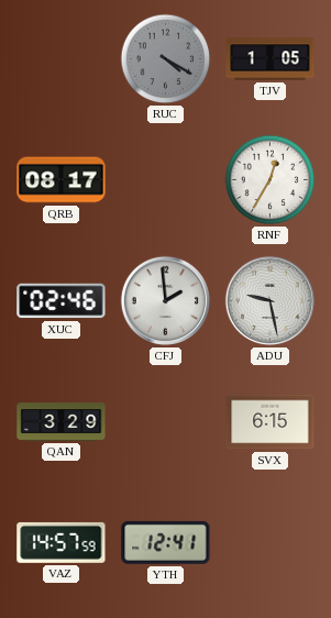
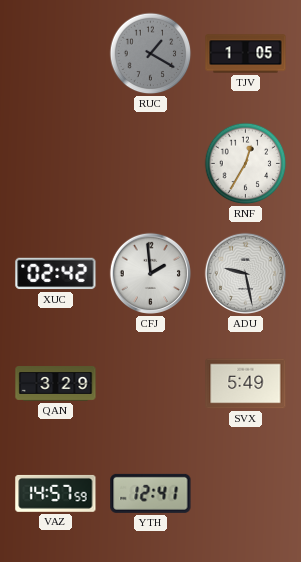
RUC: 4:20 -> 1:20
QRB: 08:17 -> none
XUC: 02:46 -> 02:42
SVX: 6:15 -> 5:49
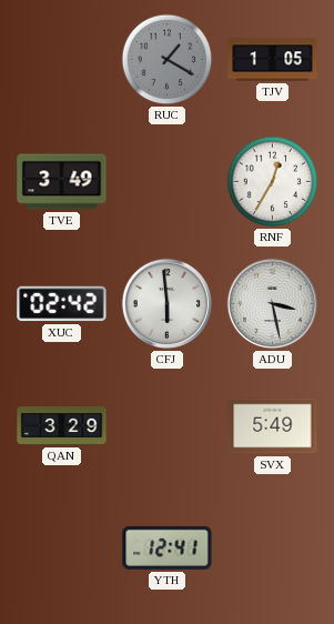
TVE: none -> 3:49
CFJ: 1:59 -> 5:59
ADU: 9:28 -> 3:28
VAZ: 14:57 -> none
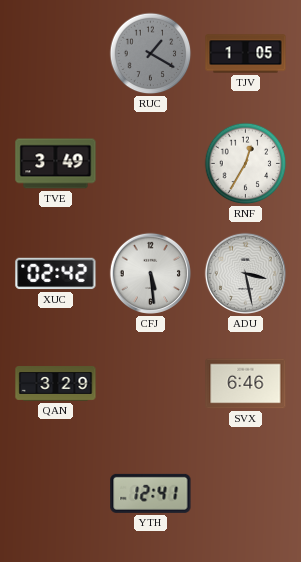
CFJ: 5:59 -> 5:29
SVX: 5:49 -> 6:46
